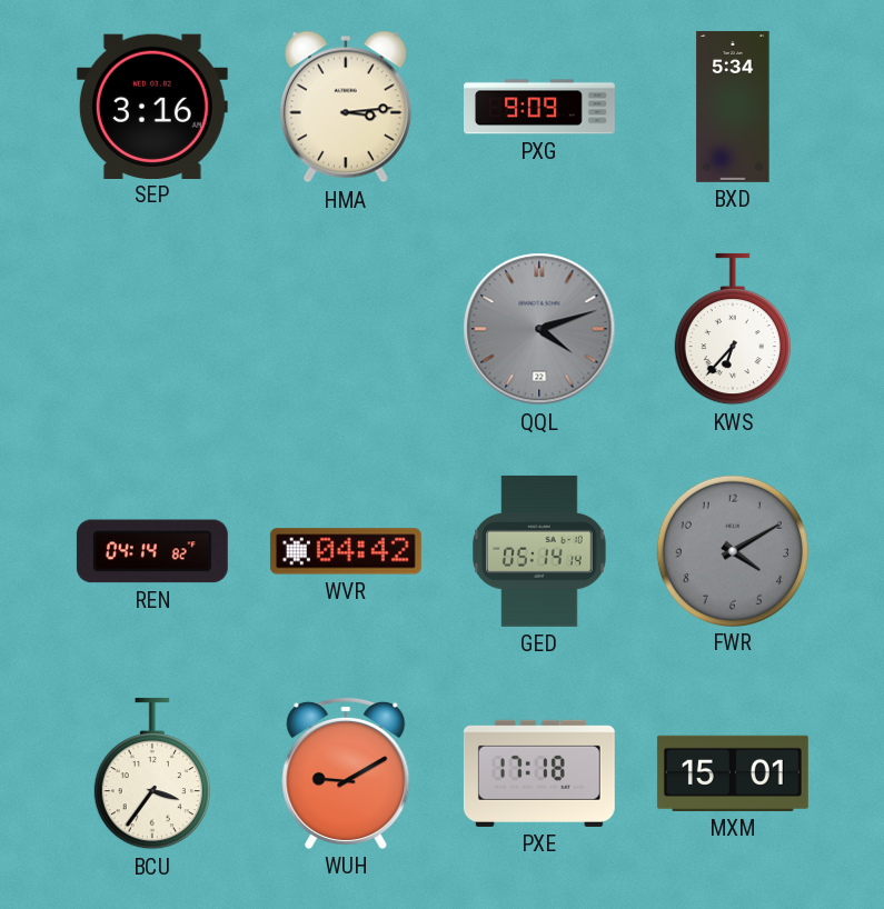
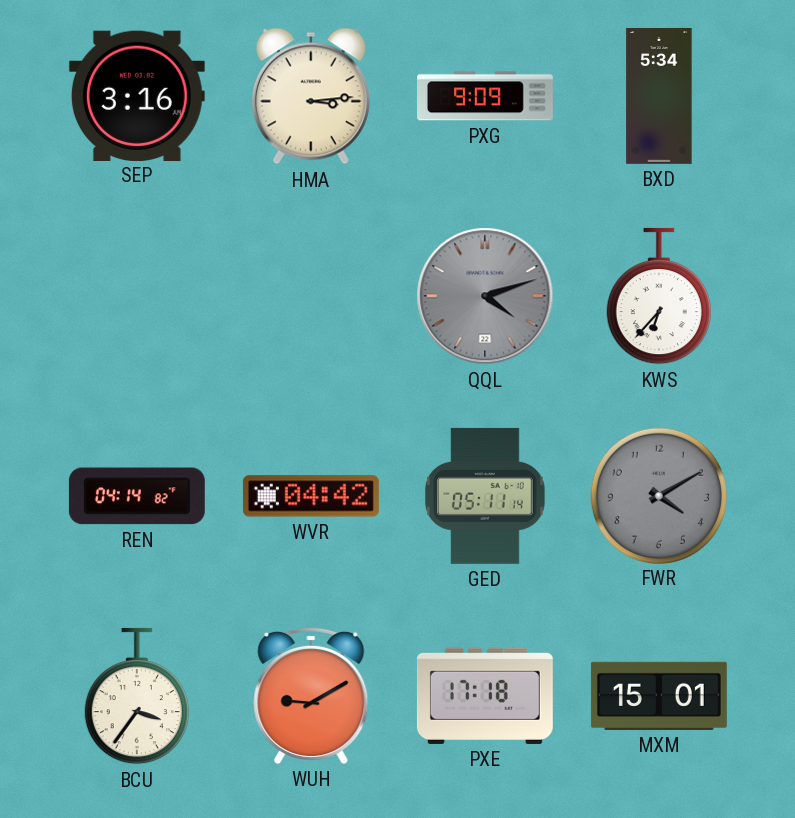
GED: 05:14 -> 05:11
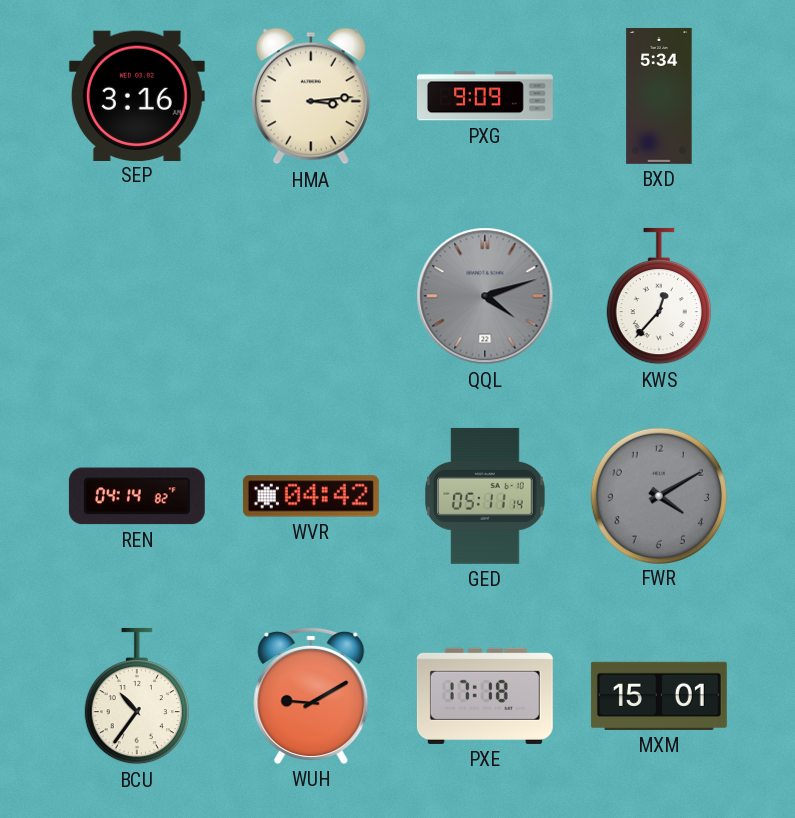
KWS: 6:37 -> 12:37
BCU: 3:36 -> 10:36
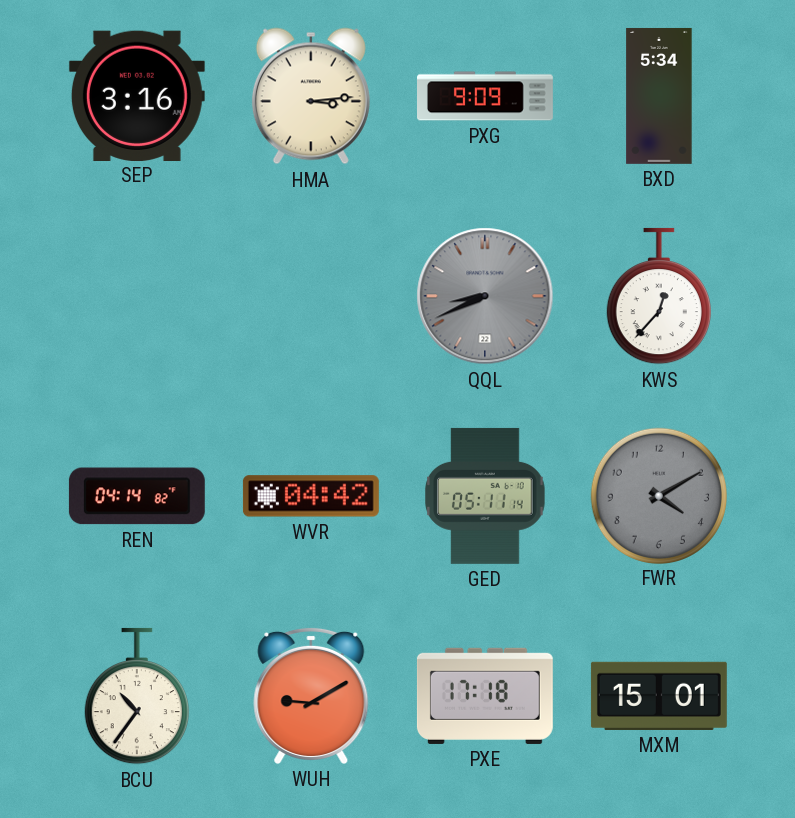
QQL: 4:12 -> 8:41
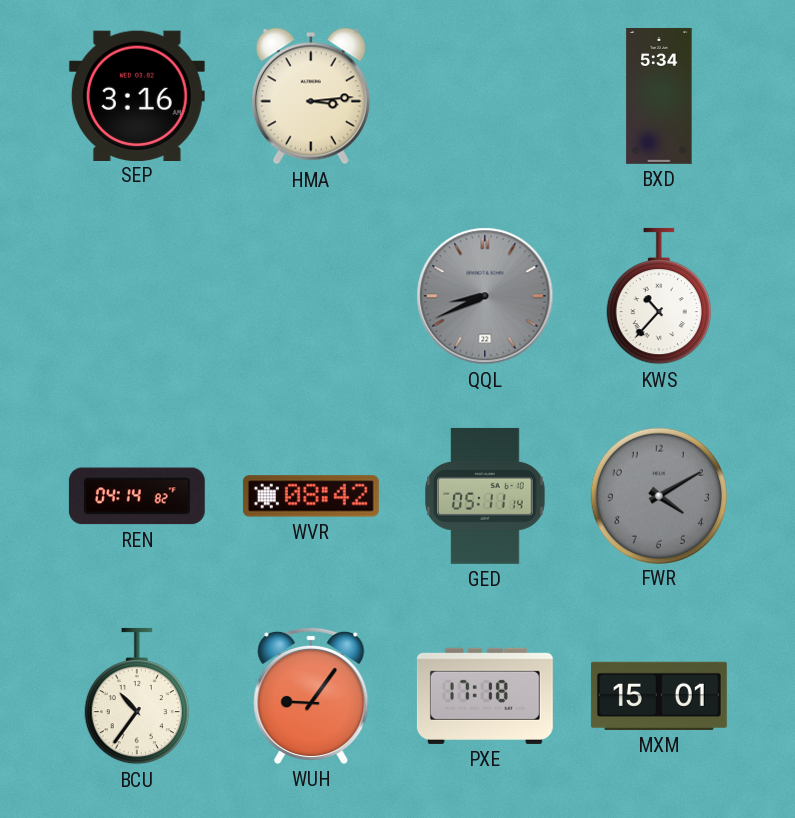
PXG: 9:09 -> none
KWS: 12:37 -> 10:37
WVR: 04:42 -> 08:42
WUH: 9:10 -> 9:06
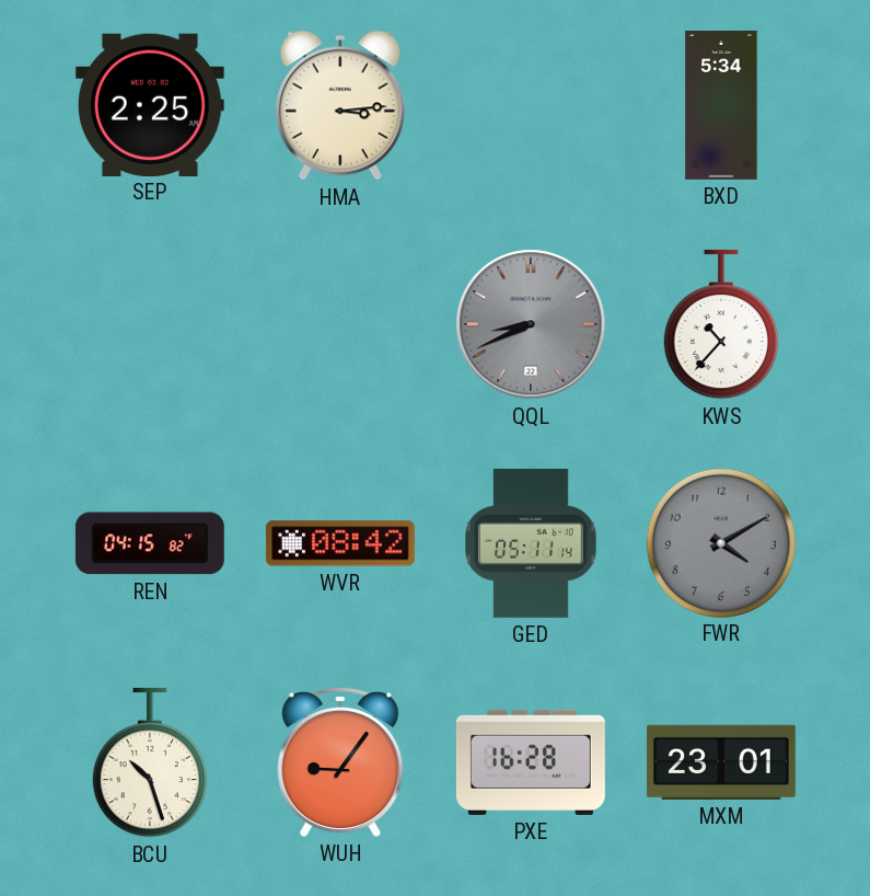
SEP: 3:16 -> 2:25
REN: 04:14 -> 04:15
BCU: 10:36 -> 10:27
PXE: 17:18 -> 16:28
MXM: 15:01 -> 23:01
